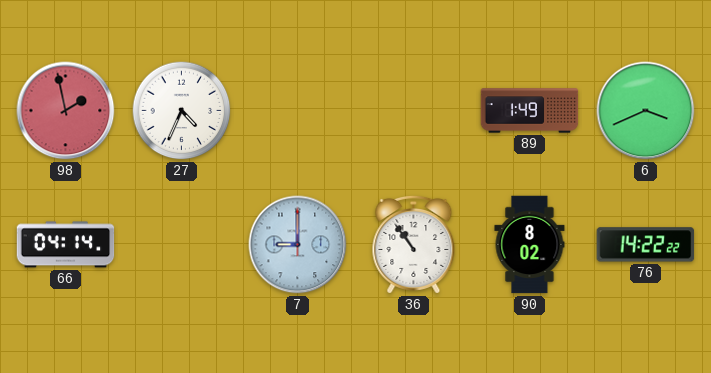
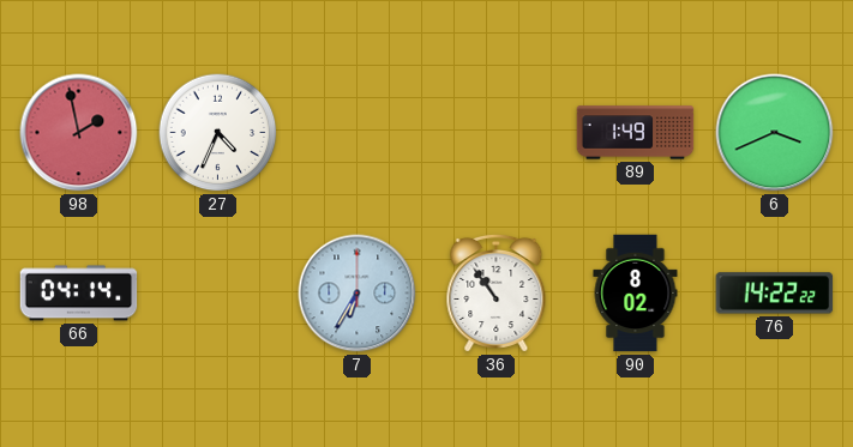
7: 9:00 -> 6:35
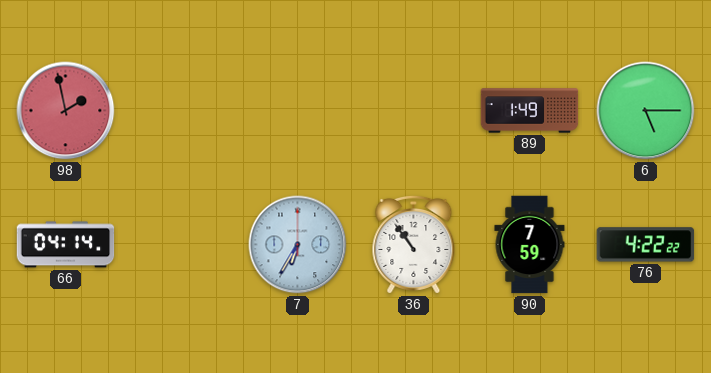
27: 4:34 -> none
6: 3:41 -> 5:15
90: 8:02 -> 7:59
76: 14:22 -> 4:22
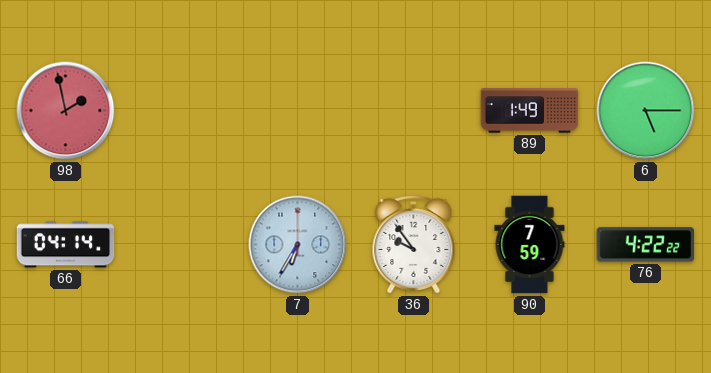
36: 10:54 -> 9:54
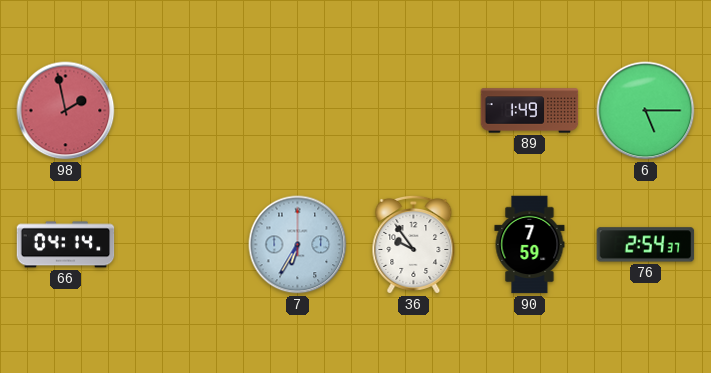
76: 4:22 -> 2:54
